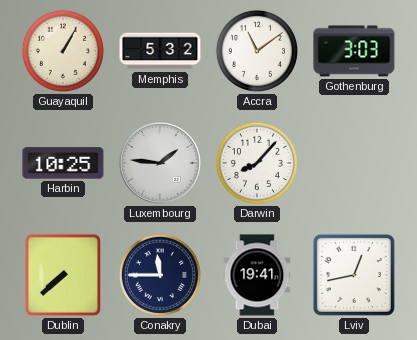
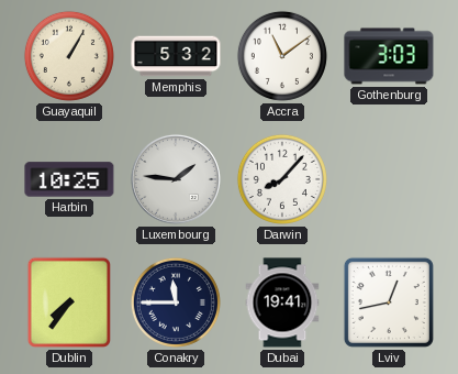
Dublin: 7:38 -> 7:36
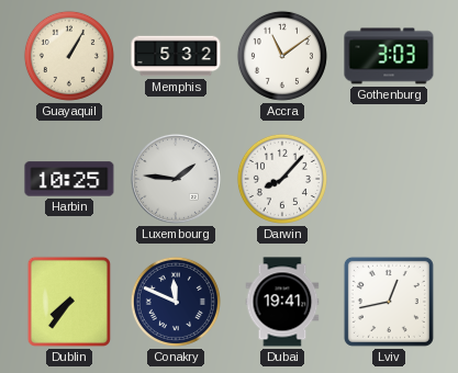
Conakry: 11:45 -> 11:49
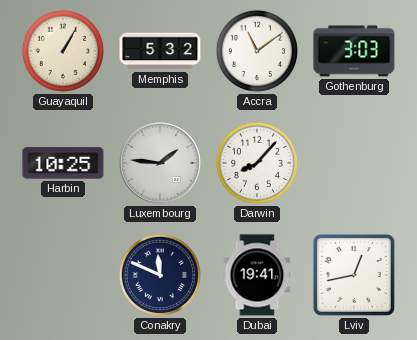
Dublin: 7:36 -> none
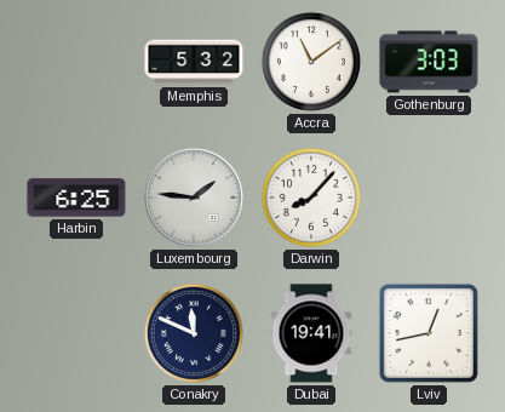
Guayaquil: 1:05 -> none
Harbin: 10:25 -> 6:25
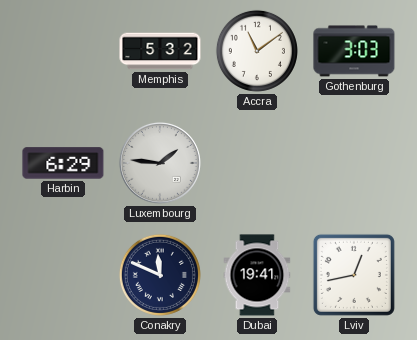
Harbin: 6:25 -> 6:29
Darwin: 8:07 -> none
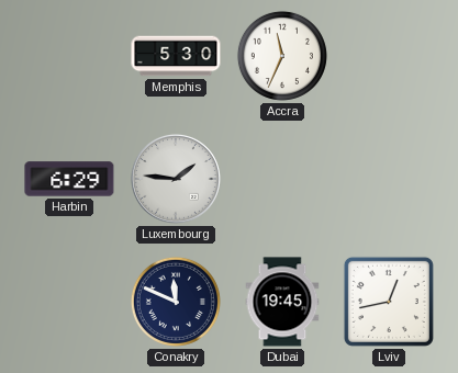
Memphis: 5:32 -> 5:30
Accra: 11:09 -> 11:34
Gothenburg: 3:03 -> none
Dubai: 19:41 -> 19:45
